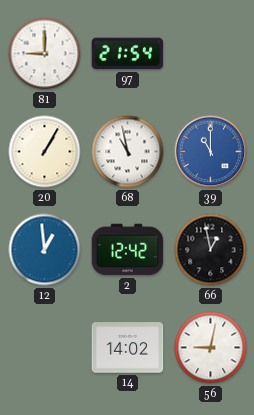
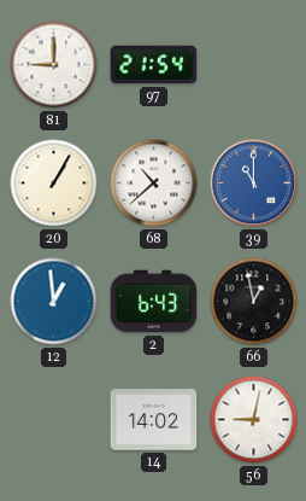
68: 10:58 -> 10:38
2: 12:42 -> 6:43
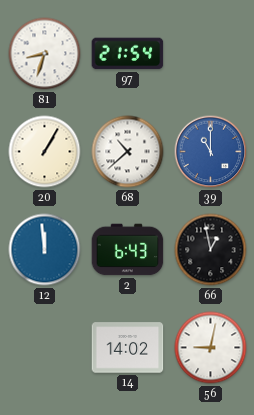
81: 9:00 -> 8:33
12: 12:59 -> 11:59
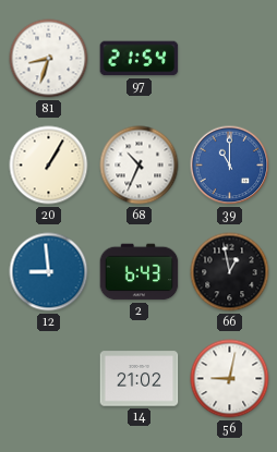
68: 10:38 -> 10:34
12: 11:59 -> 8:59
14: 14:02 -> 21:02
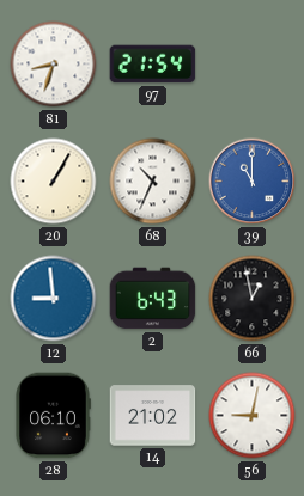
28: none -> 06:10
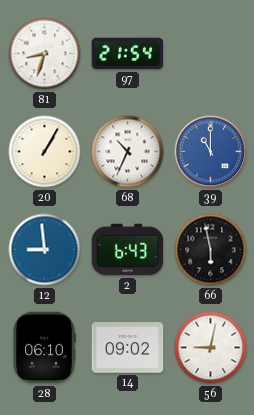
66: 12:58 -> 5:58
14: 21:02 -> 09:02
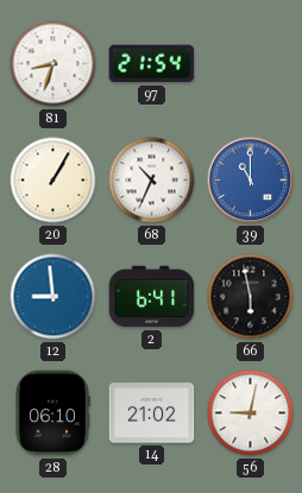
2: 6:43 -> 6:41
14: 09:02 -> 21:02
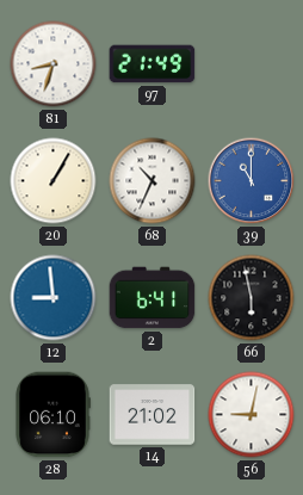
97: 21:54 -> 21:49
